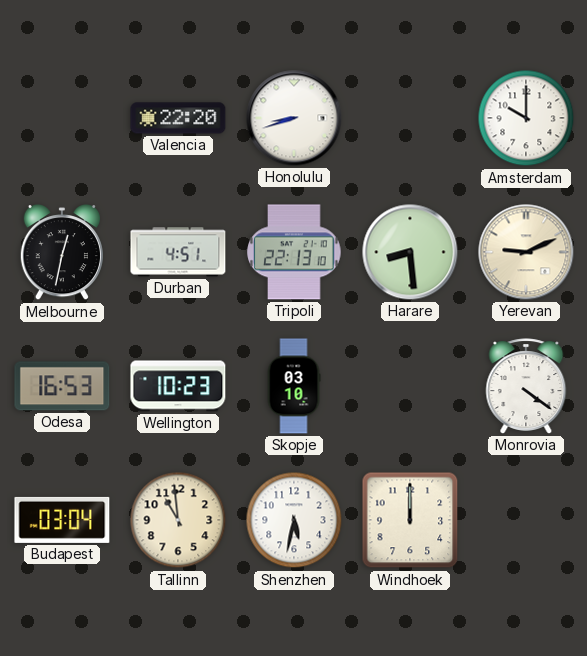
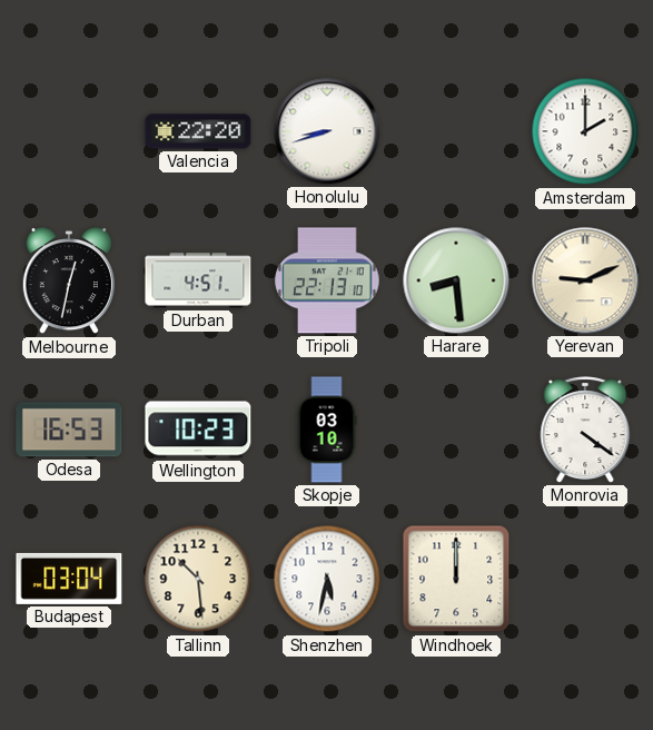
Amsterdam: 10:00 -> 2:00
Tallinn: 10:59 -> 10:29
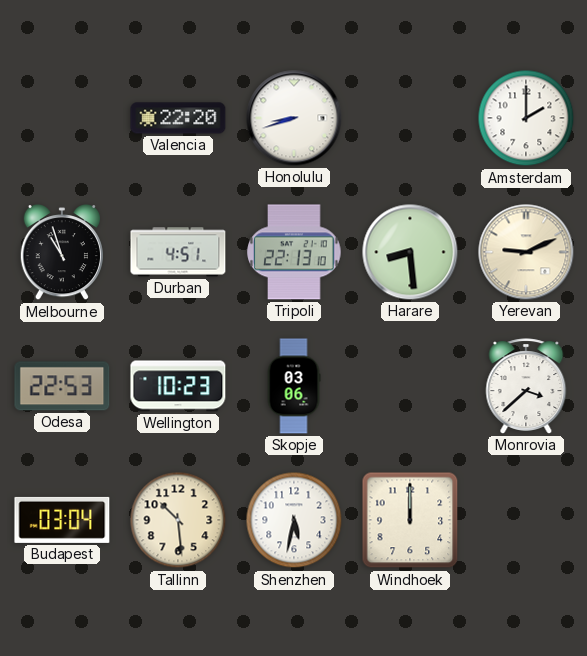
Melbourne: 12:32 -> 10:57
Odesa: 16:53 -> 22:53
Skopje: 03:10 -> 03:06
Monrovia: 4:21 -> 3:38
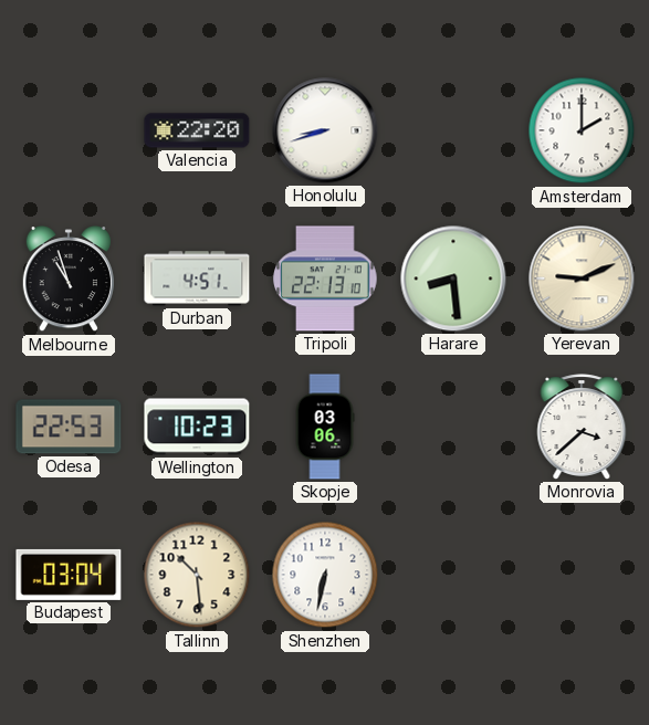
Shenzhen: 5:32 -> 6:32
Windhoek: 12:00 -> none
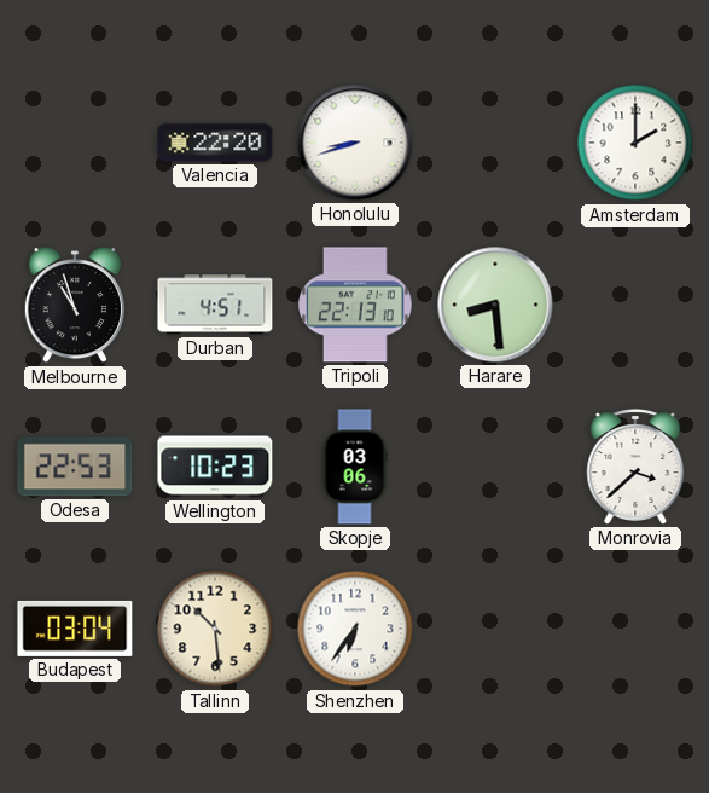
Yerevan: 9:11 -> none
Shenzhen: 6:32 -> 6:36
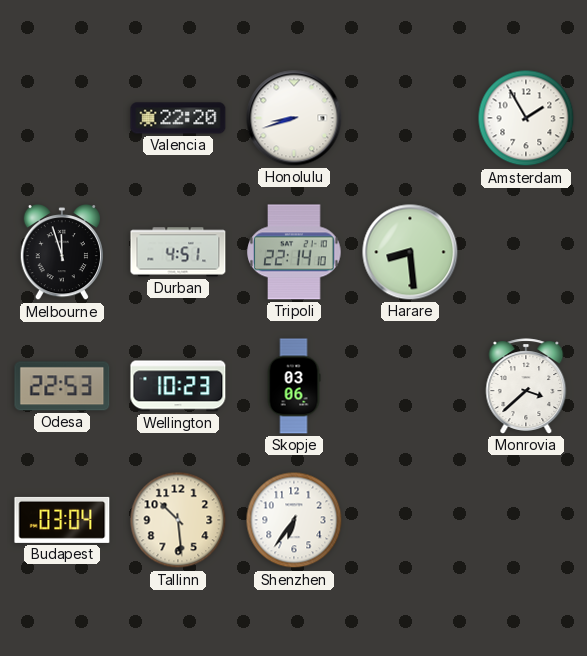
Amsterdam: 2:00 -> 1:55
Melbourne: 10:57 -> 11:57
Tripoli: 22:13 -> 22:14
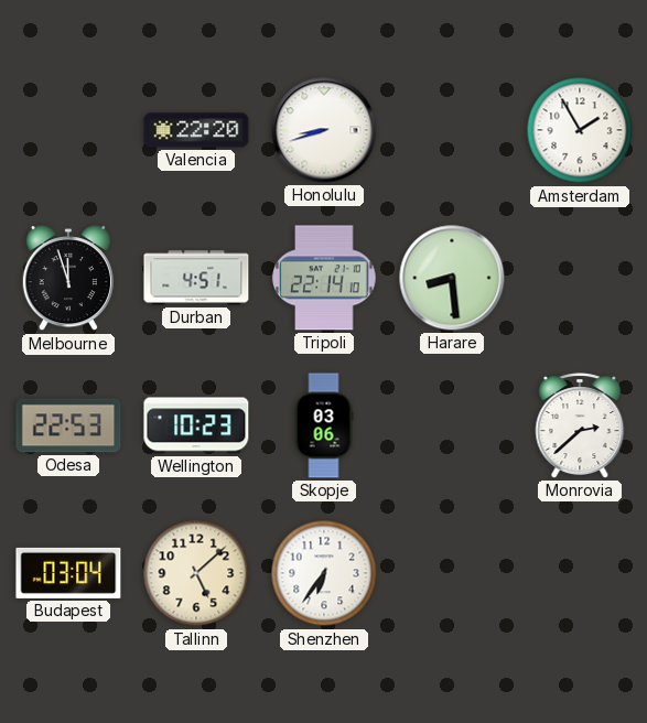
Monrovia: 3:38 -> 2:38
Tallinn: 10:29 -> 5:08
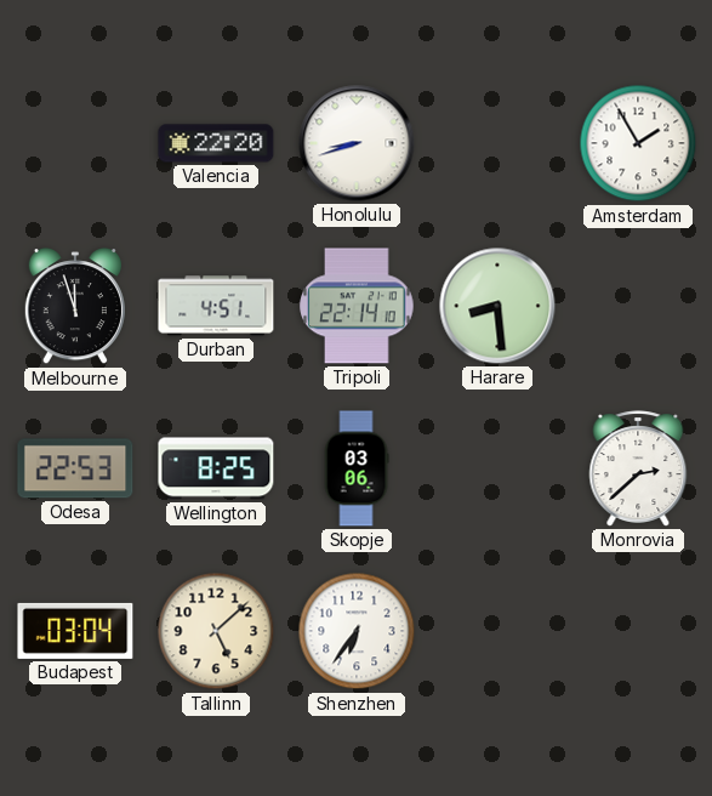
Wellington: 10:23 -> 8:25
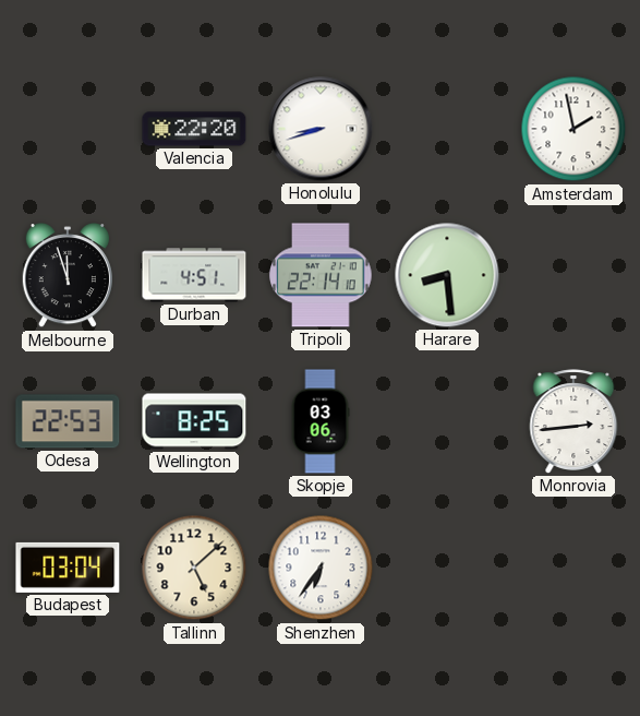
Amsterdam: 1:55 -> 1:58
Monrovia: 2:38 -> 2:44
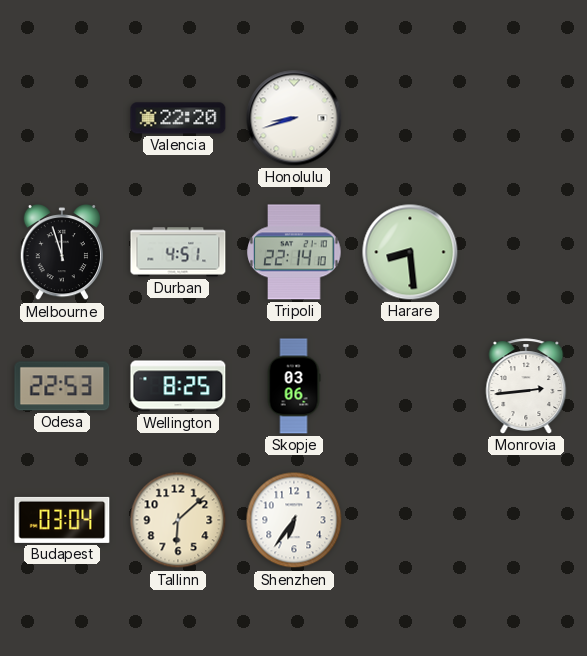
Amsterdam: 1:58 -> none
Tallinn: 5:08 -> 6:08
